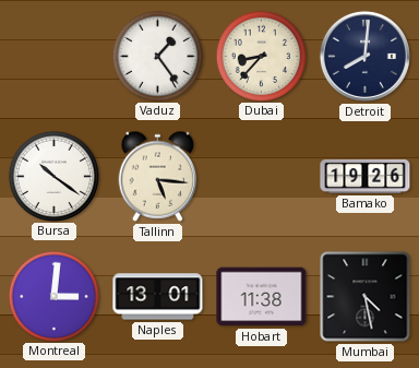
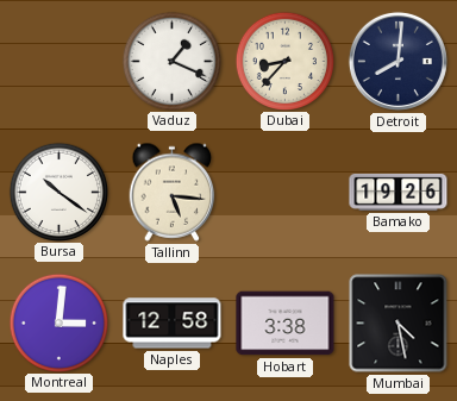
Vaduz: 1:24 -> 1:19
Naples: 13:01 -> 12:58
Hobart: 11:38 -> 3:38
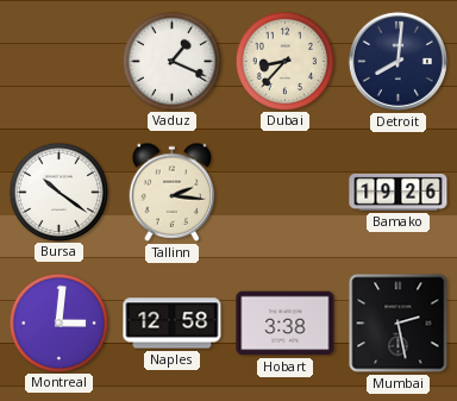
Tallinn: 5:16 -> 2:16
Mumbai: 4:28 -> 2:28
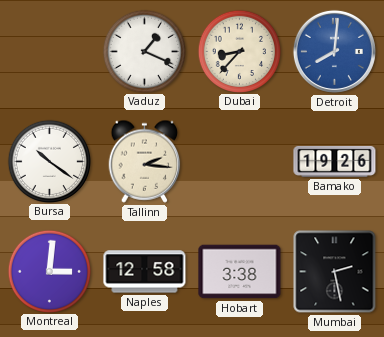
Detroit dial: navy -> blue
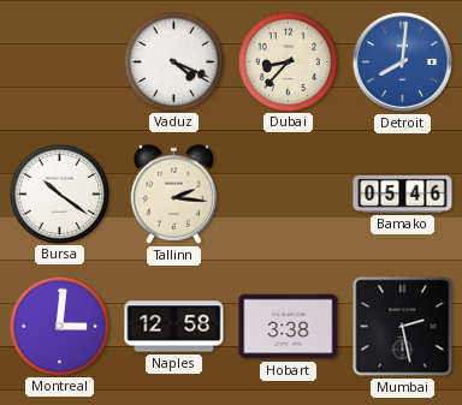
Vaduz: 1:19 -> 4:19
Bamako: 19:26 -> 05:46
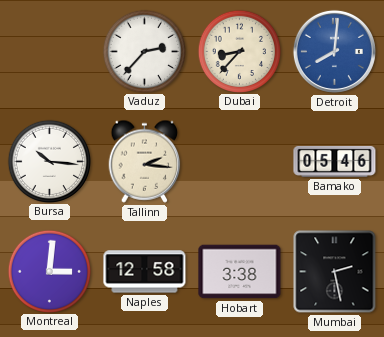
Vaduz: 4:19 -> 2:37
Bursa: 10:21 -> 10:16
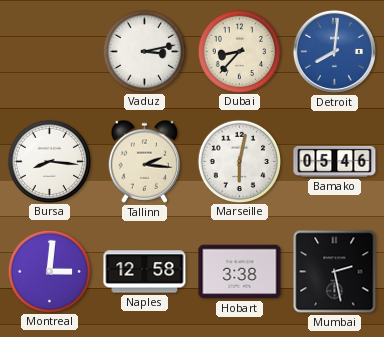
Vaduz: 2:37 -> 3:13
Bursa: 10:16 -> 8:16
Marseille: none -> 6:02
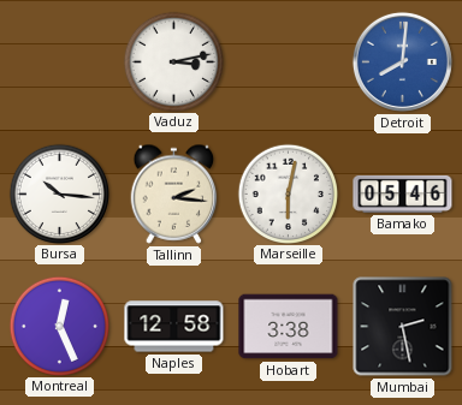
Dubai: 8:37 -> none
Bursa: 8:16 -> 10:16
Montreal: 3:01 -> 12:26
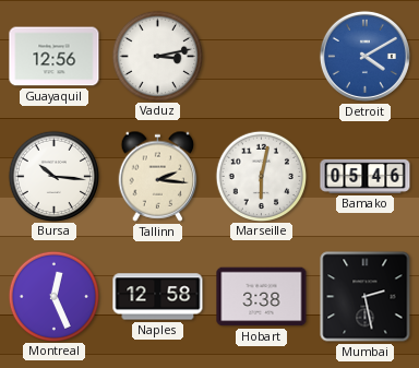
Guayaquil: none -> 12:56
Detroit: 8:01 -> 4:10
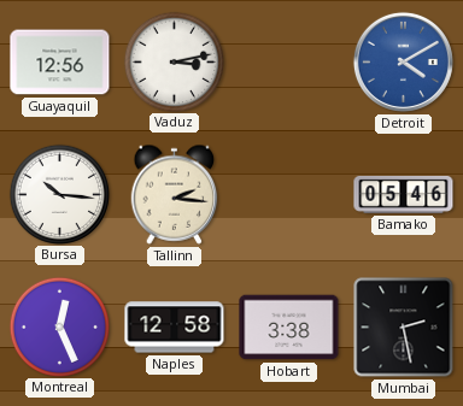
Marseille: 6:02 -> none
